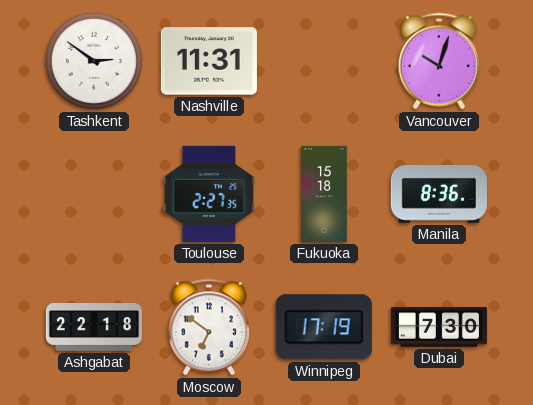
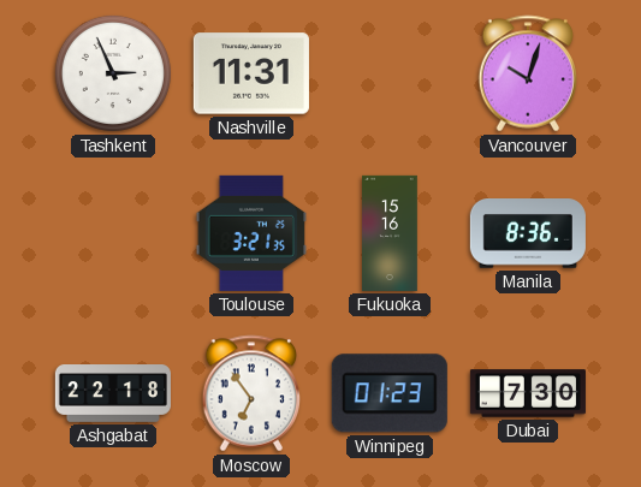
Tashkent: 2:51 -> 2:56
Toulouse: 2:27 -> 3:21
Fukuoka: 15:18 -> 15:16
Moscow: 6:51 -> 6:54
Winnipeg: 17:19 -> 01:23
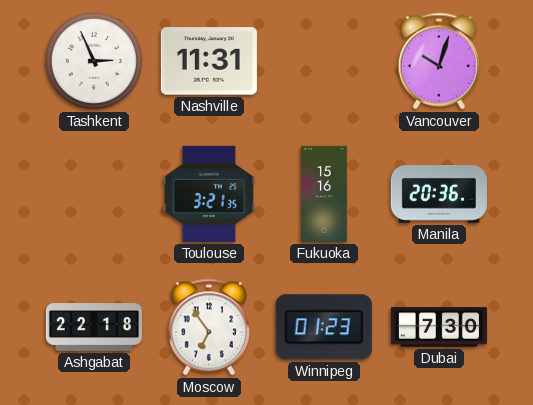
Manila: 8:36 -> 20:36
